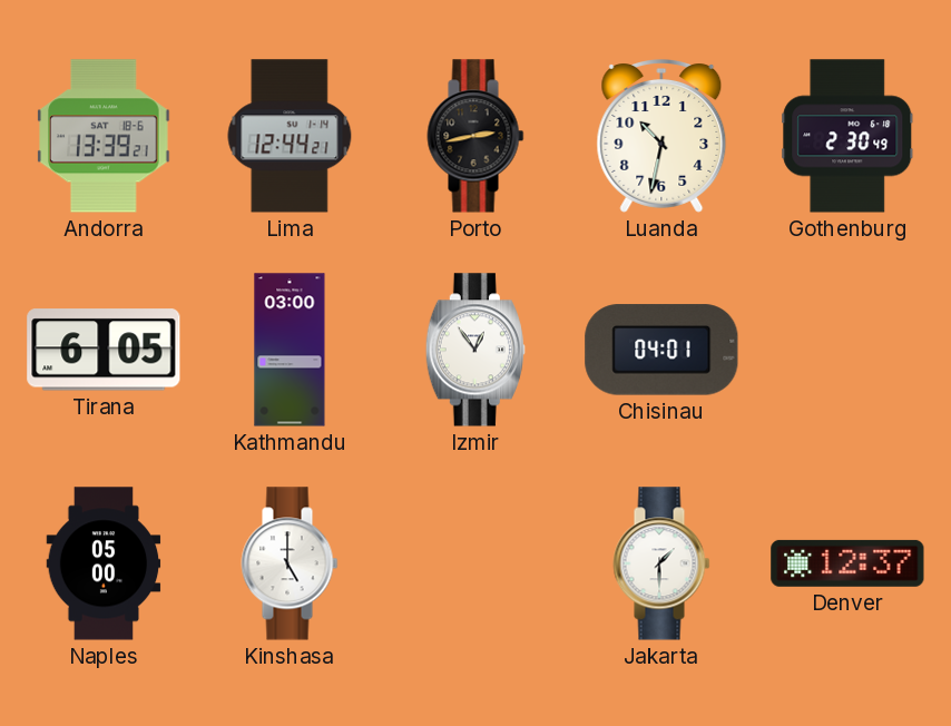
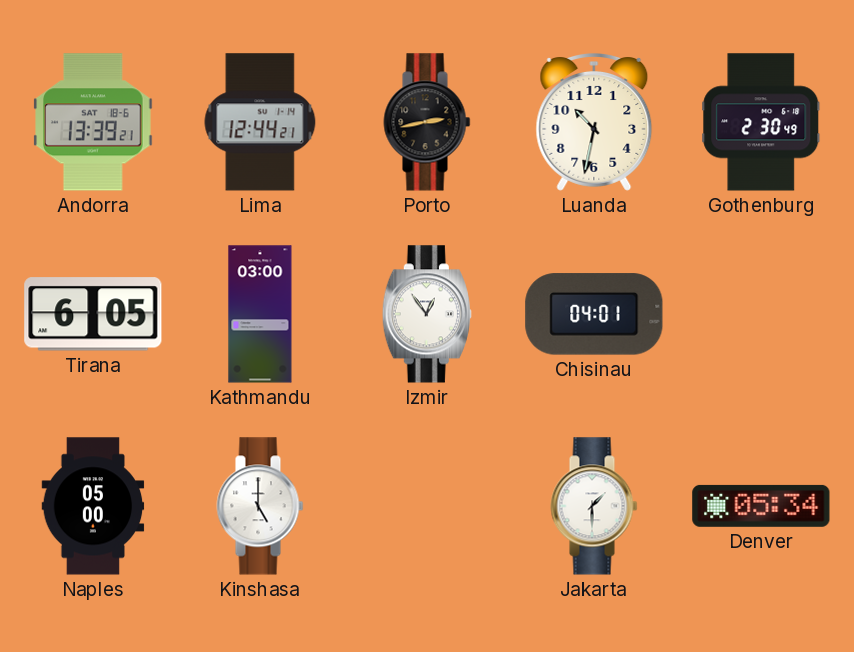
Denver: 12:37 -> 05:34
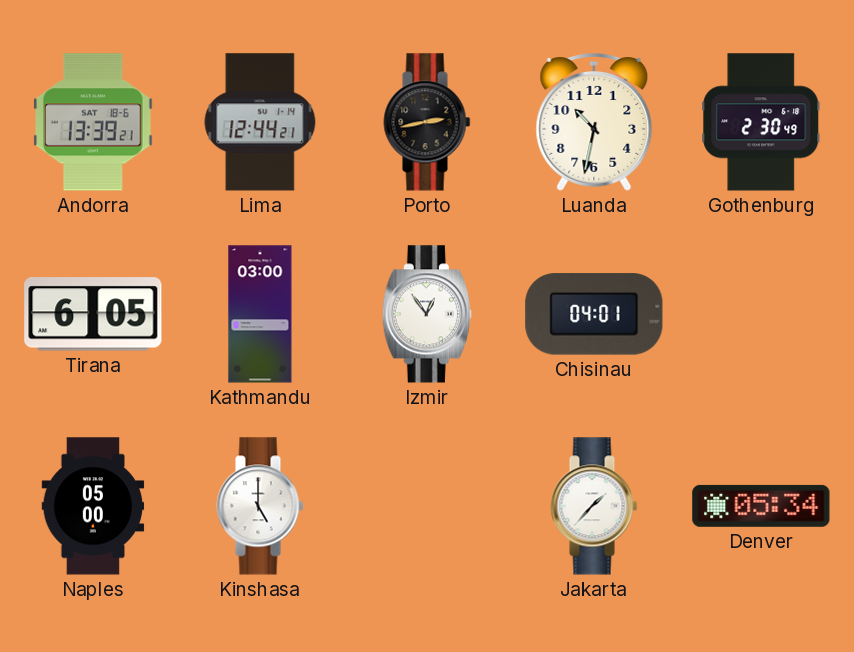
Jakarta: 1:30 -> 1:37
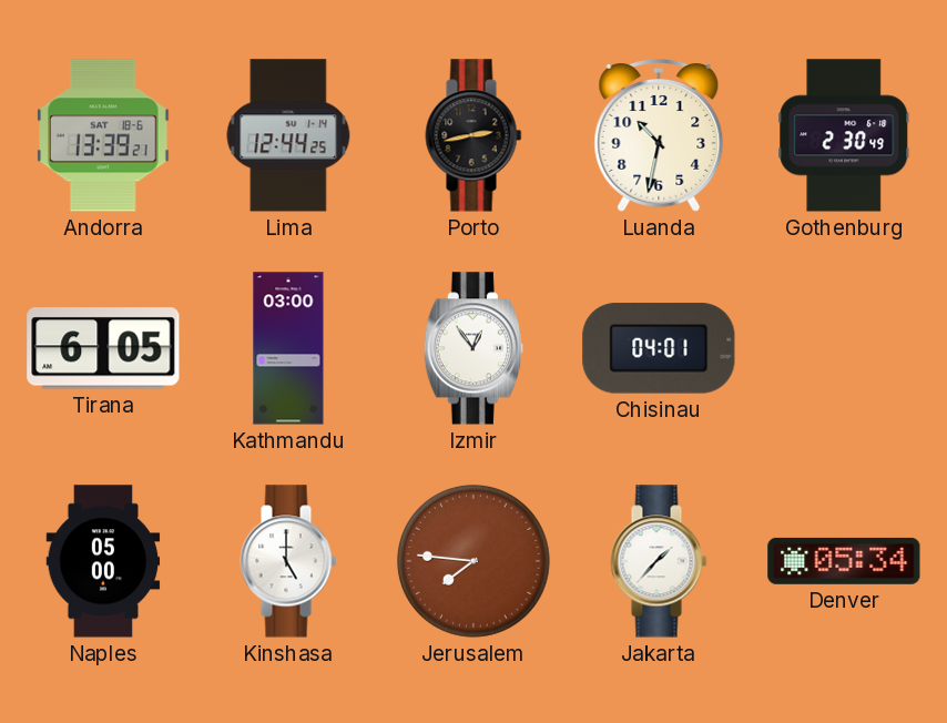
Lima: 12:44:21 -> 12:44:25
Jerusalem: none -> 7:46
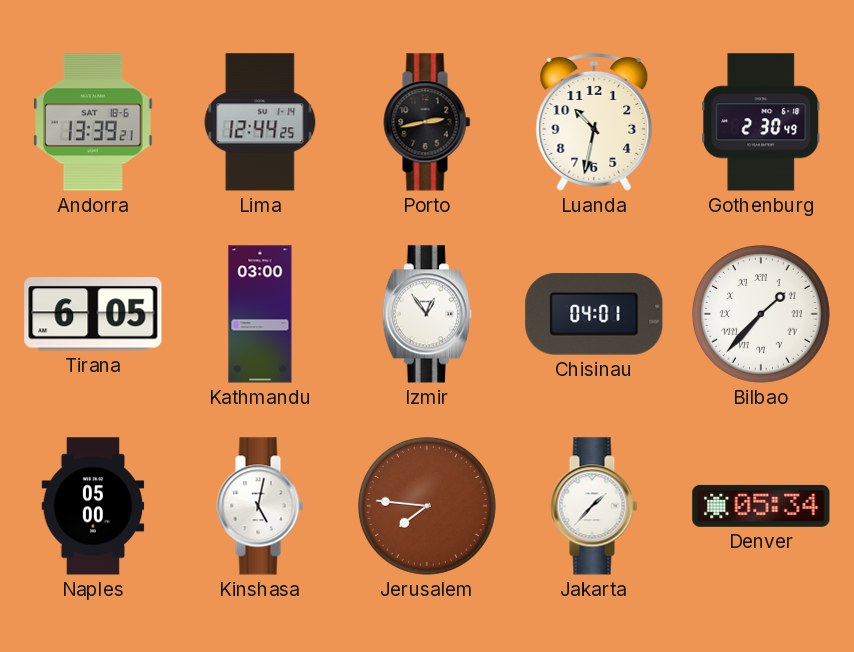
Bilbao: none -> 1:37
Kinshasa: 5:00 -> 5:02
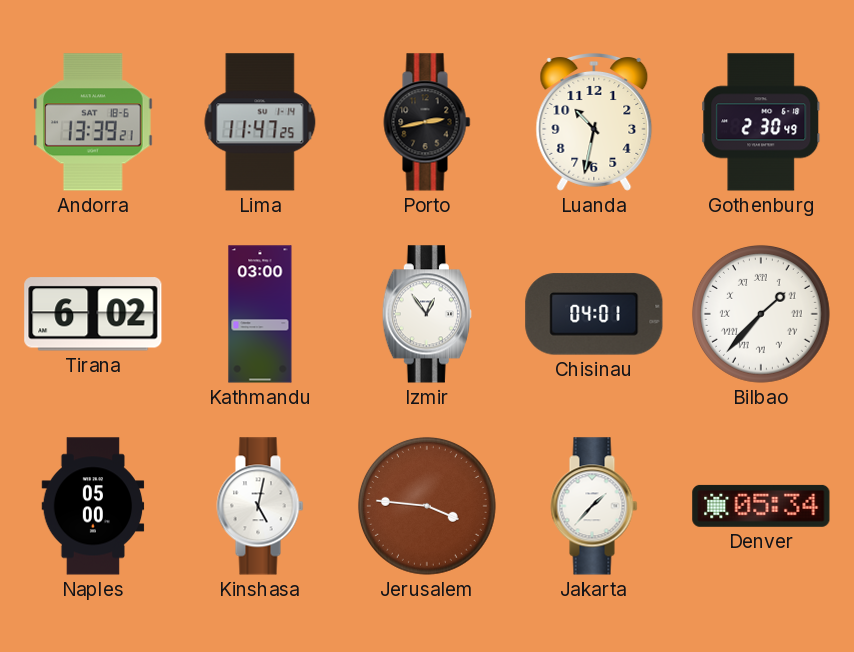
Lima: 12:44 -> 11:47
Tirana: 6:05 -> 6:02
Jerusalem: 7:46 -> 3:46
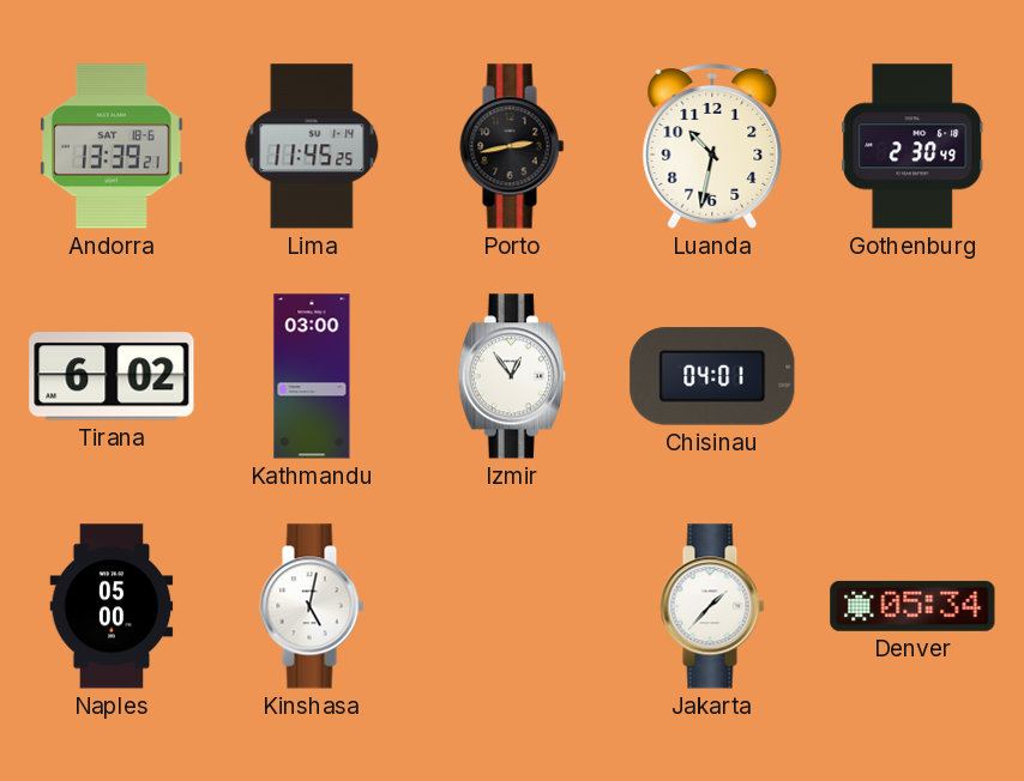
Lima: 11:47 -> 11:45
Bilbao: 1:37 -> none
Jerusalem: 3:46 -> none
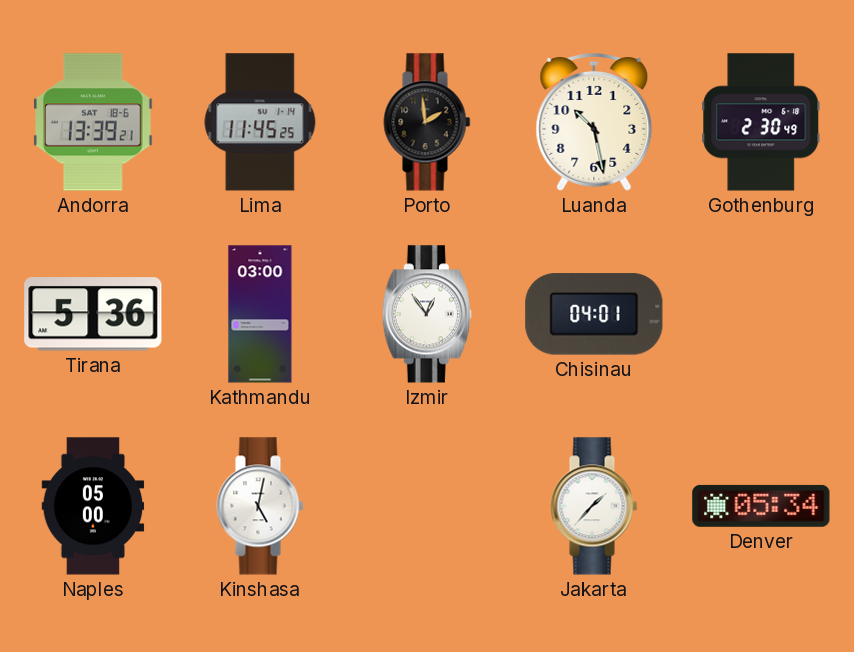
Porto: 2:43 -> 1:59
Luanda: 10:32 -> 10:28
Tirana: 6:02 -> 5:36
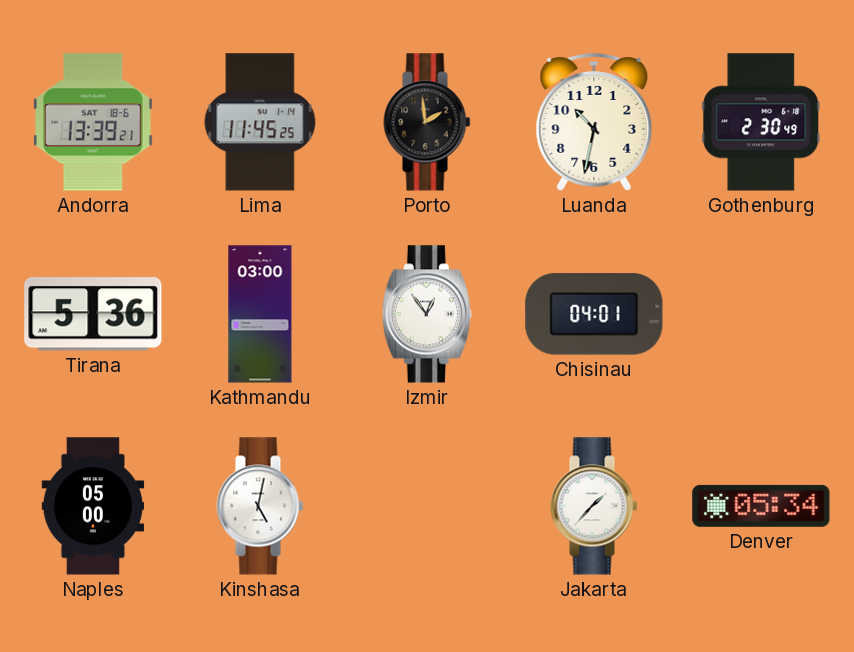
Luanda: 10:28 -> 10:32
